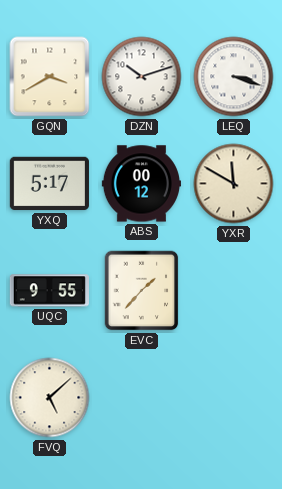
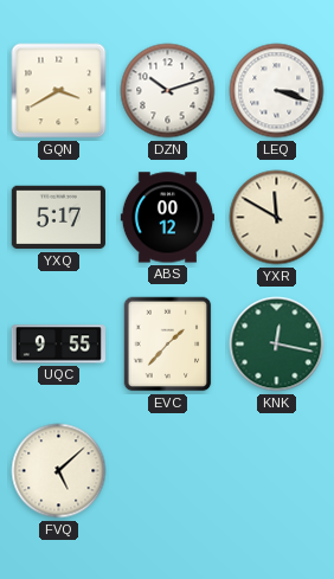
KNK: none -> 12:17
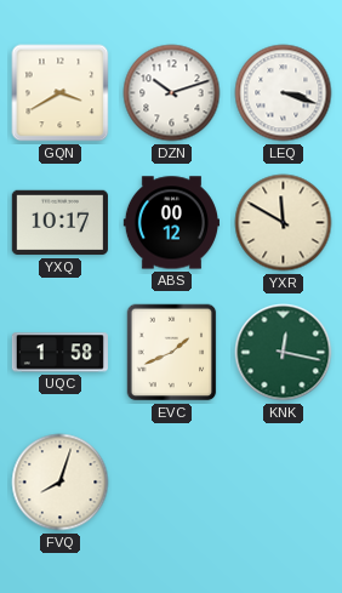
YXQ: 5:17 -> 10:17
UQC: 9:55 -> 1:58
EVC: 1:37 -> 1:41
FVQ: 5:08 -> 8:03
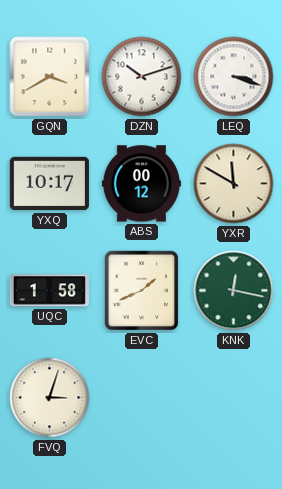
FVQ: 8:03 -> 3:03
